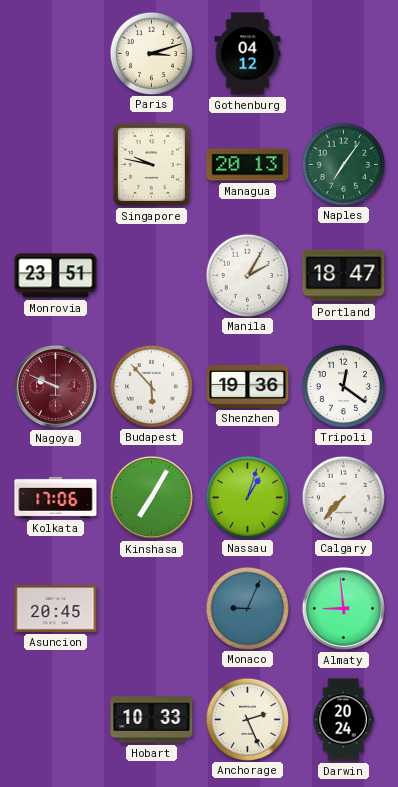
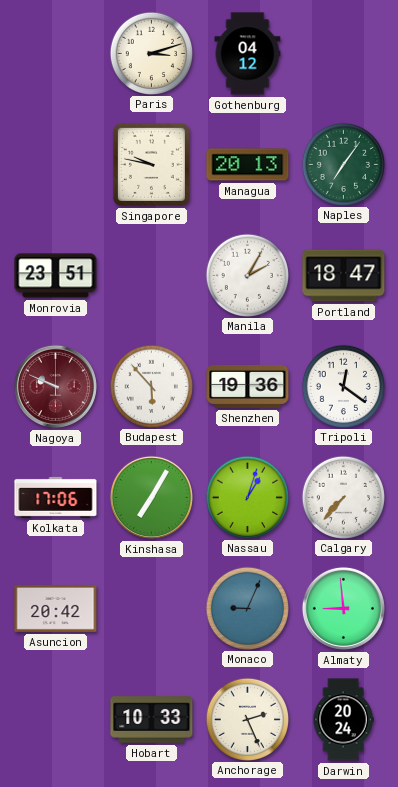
Asuncion: 20:45 -> 20:42
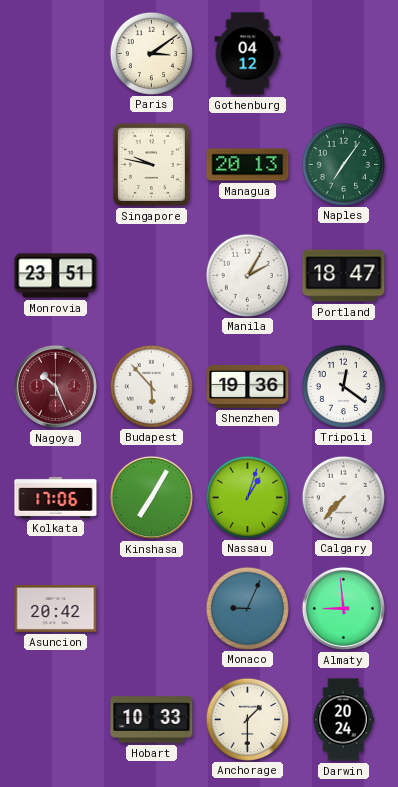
Paris: 3:12 -> 3:09
Nagoya: 9:49 -> 10:26
Anchorage: 2:26 -> 1:30
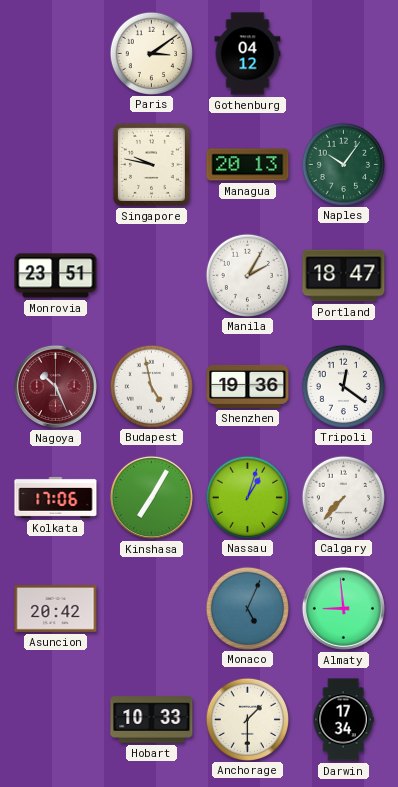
Naples: 7:06 -> 10:06
Budapest: 5:53 -> 4:58
Monaco: 9:04 -> 5:04
Darwin: 20:24 -> 17:34
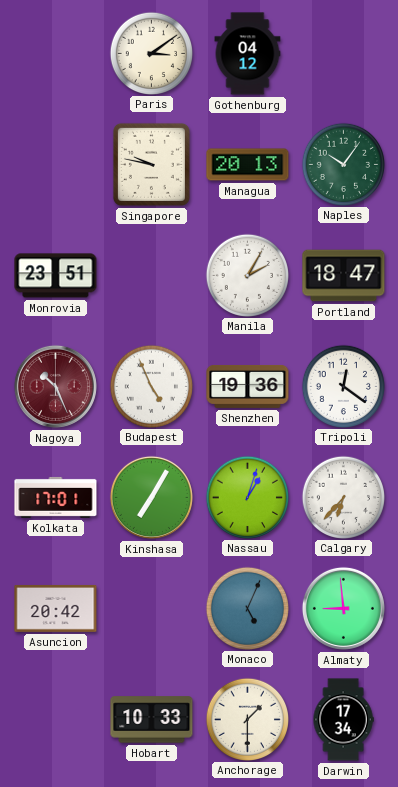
Budapest: 4:58 -> 4:56
Kolkata: 17:06 -> 17:01
Calgary: 7:37 -> 6:37
